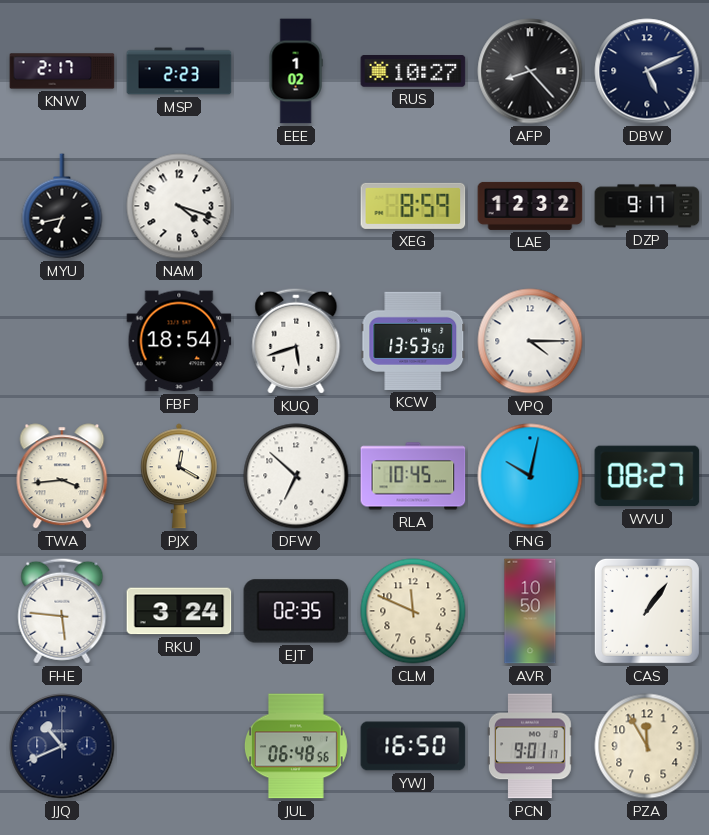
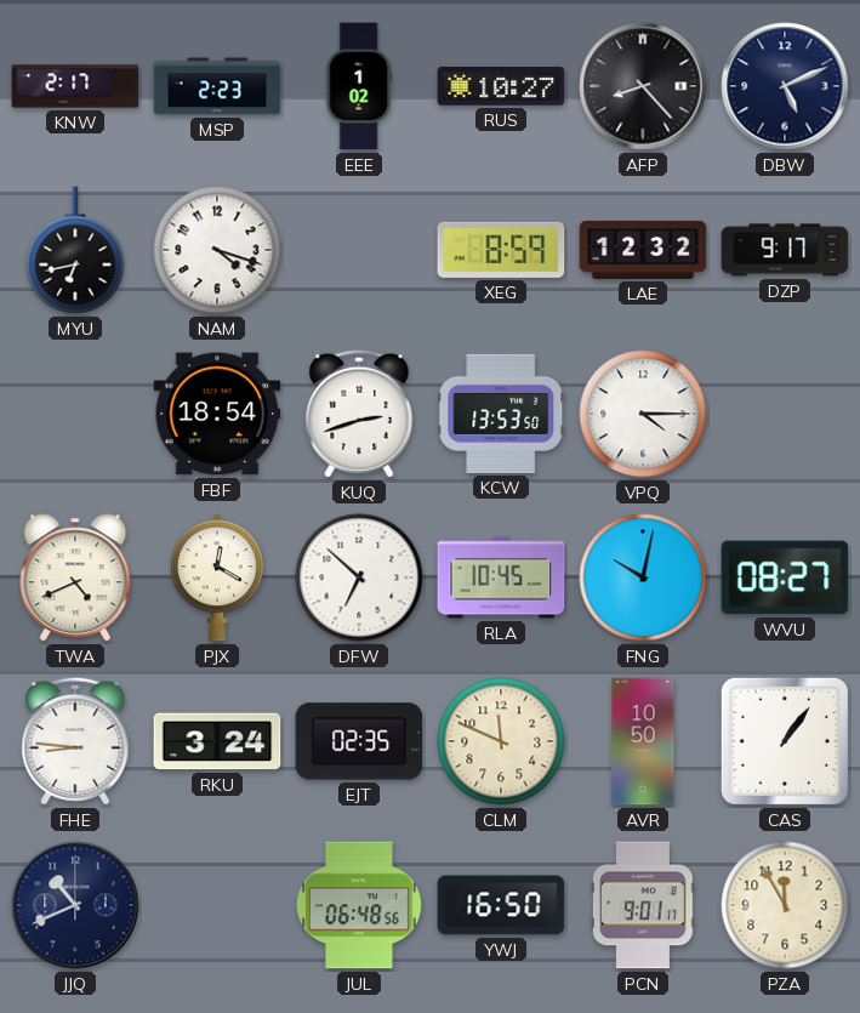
KUQ: 5:42 -> 2:42
TWA: 3:44 -> 4:41
FHE: 5:46 -> 8:46
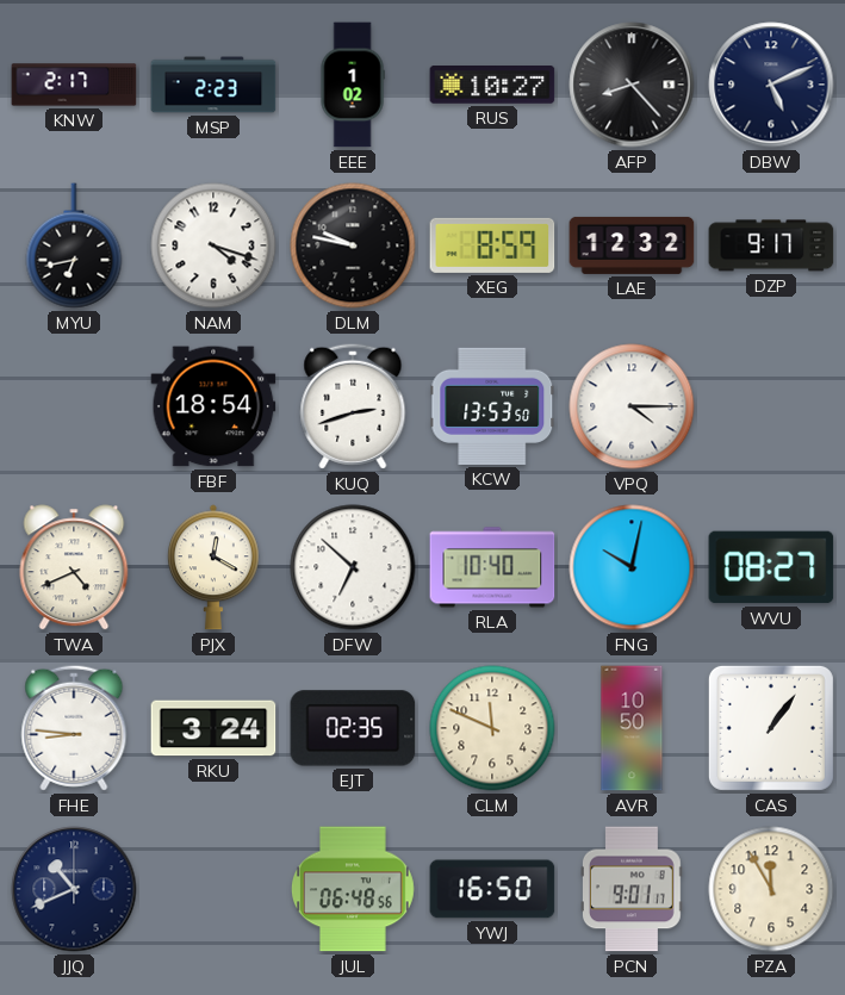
DLM: none -> 9:47
RLA: 10:45 -> 10:40
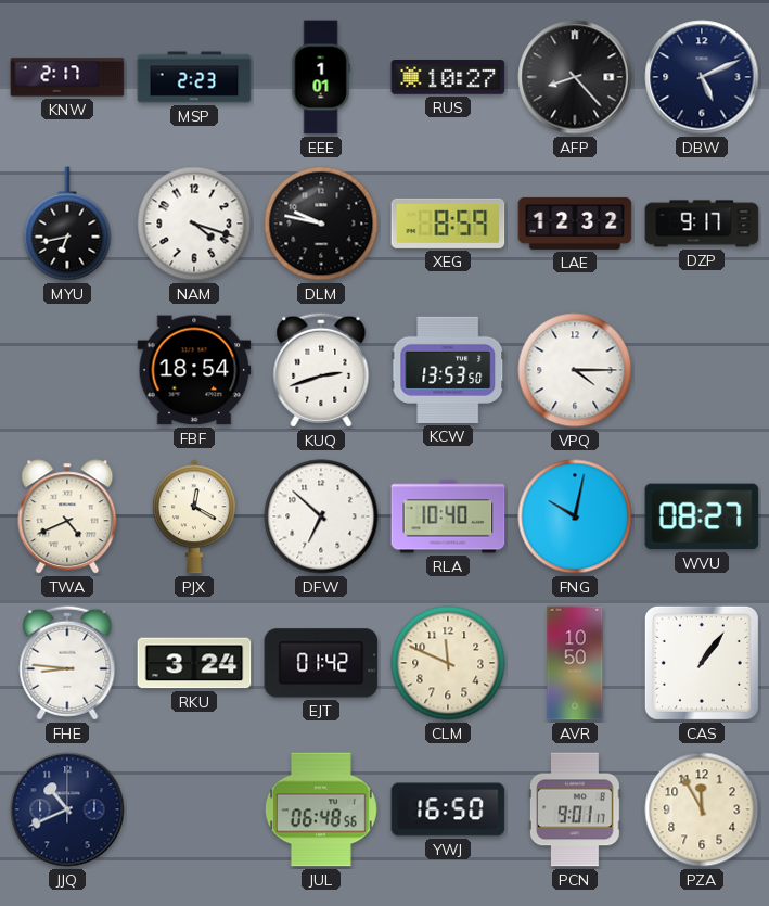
EEE: 1:02 -> 1:01
EJT: 02:35 -> 01:42
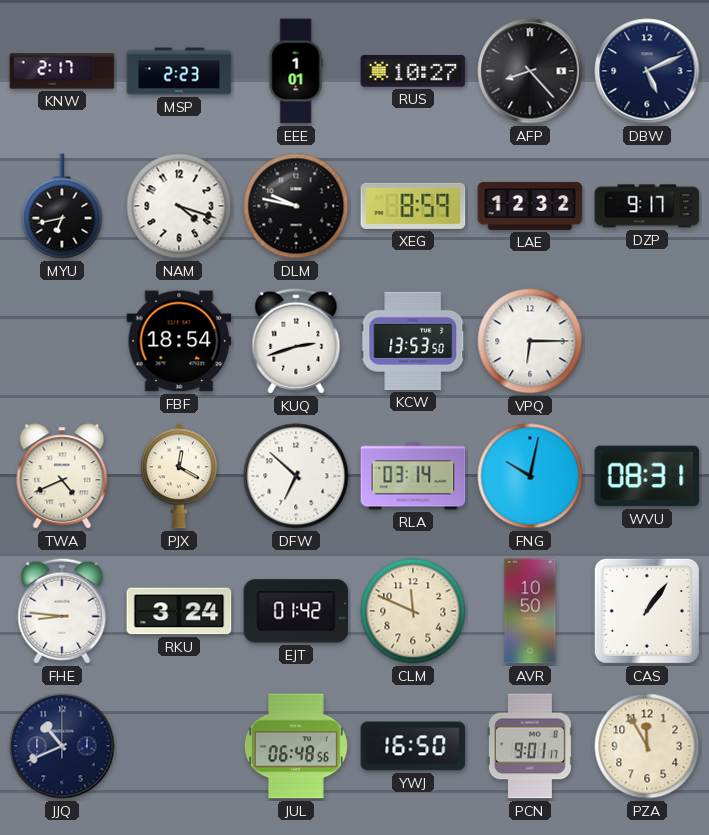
VPQ: 4:15 -> 6:15
RLA: 10:40 -> 03:14
WVU: 08:27 -> 08:31
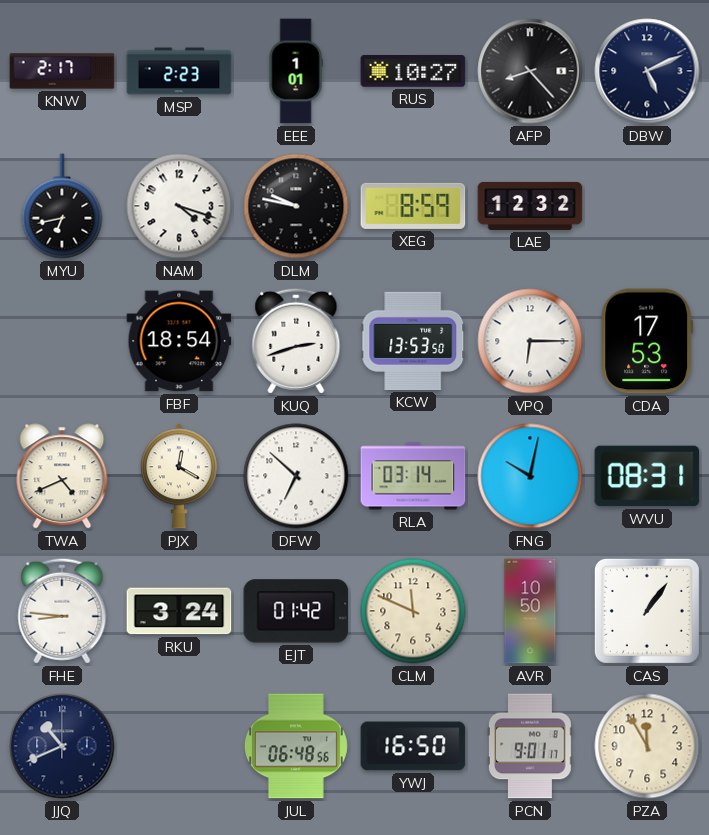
DZP: 9:17 -> none
CDA: none -> 17:53
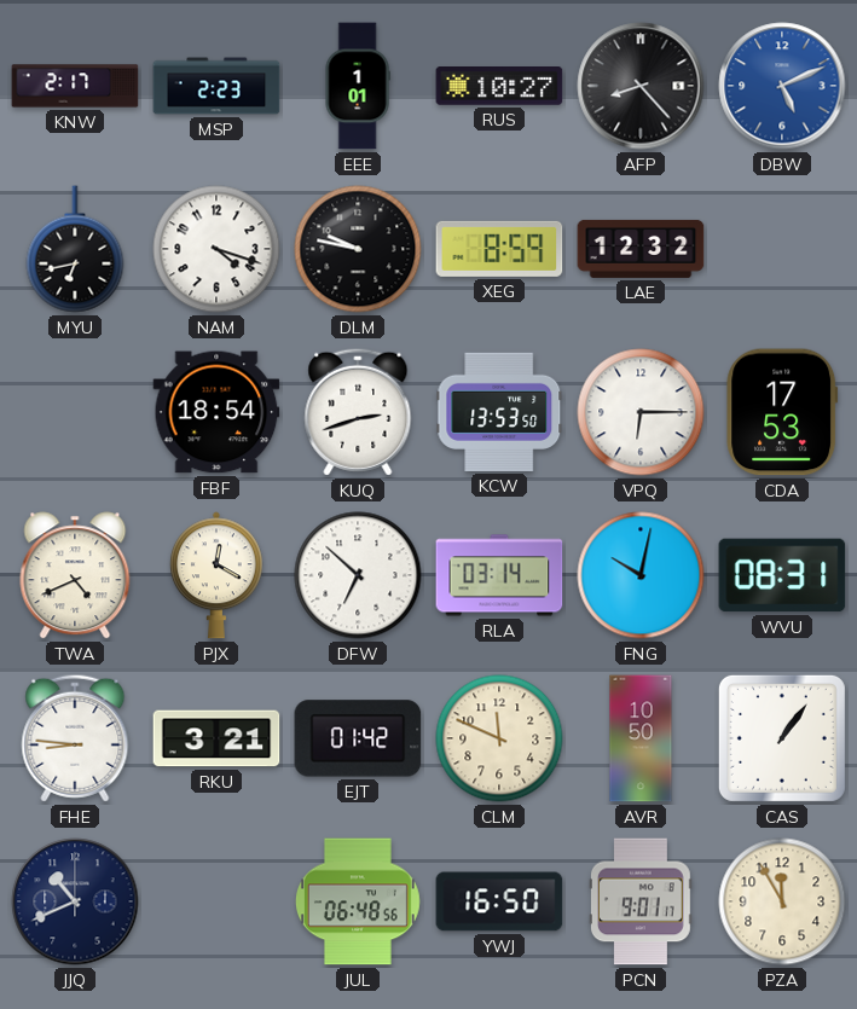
DBW dial: navy -> blue
RKU: 3:24 -> 3:21
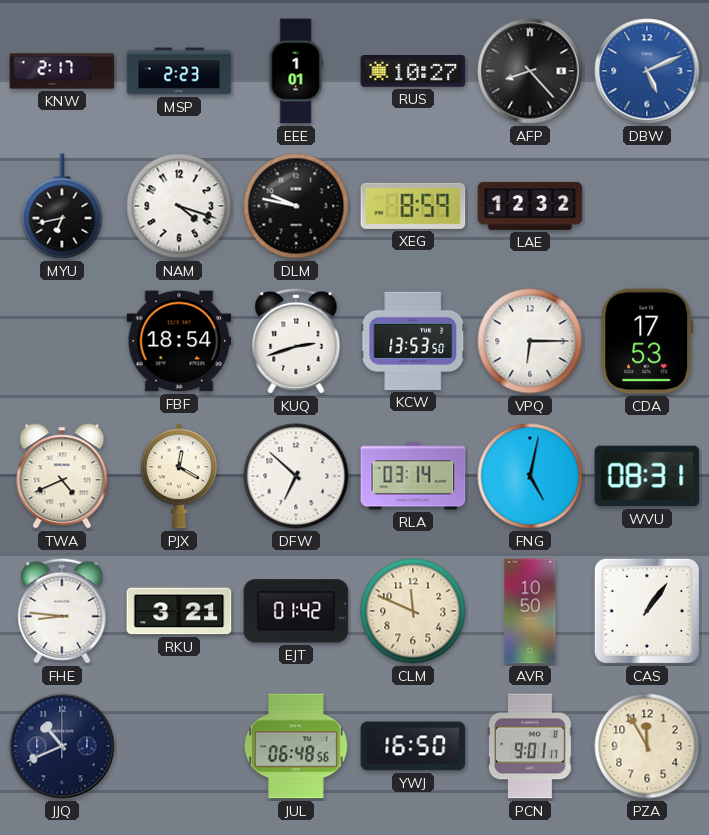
FNG: 10:02 -> 5:02
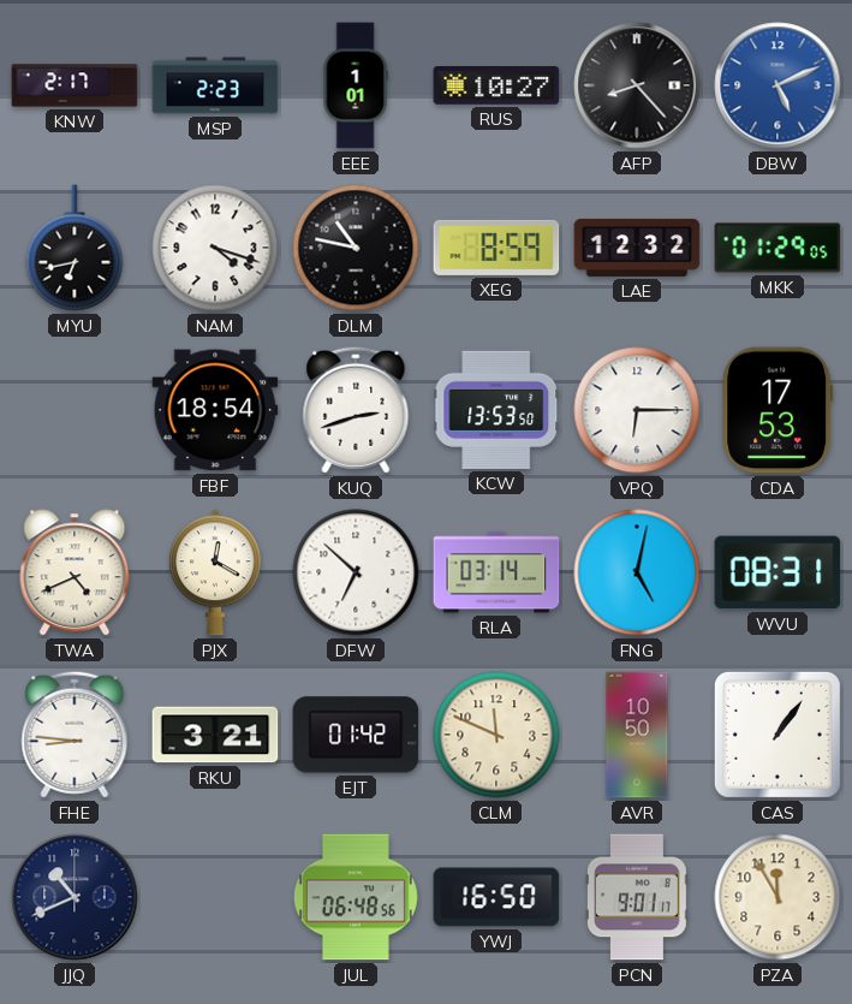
DLM: 9:47 -> 10:47
MKK: none -> 01:29
